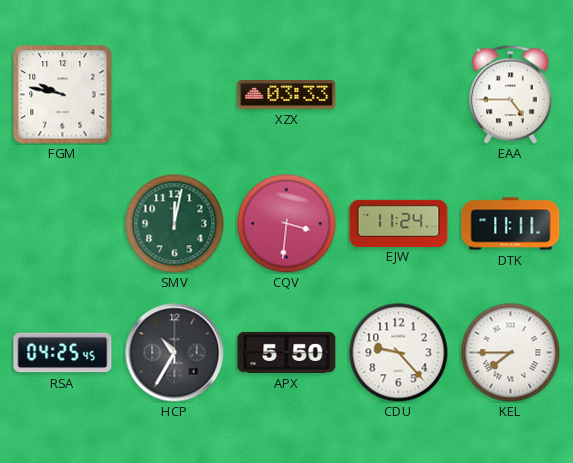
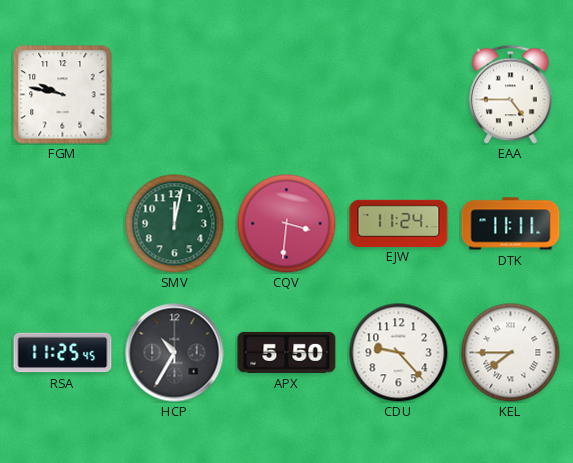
XZX: 03:33 -> none
RSA: 04:25 -> 11:25
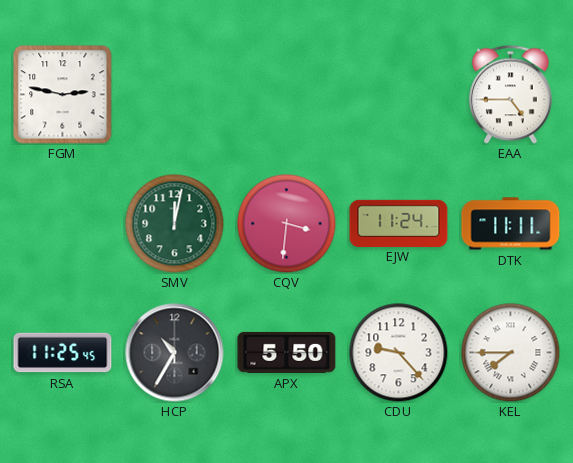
FGM: 9:47 -> 2:47
